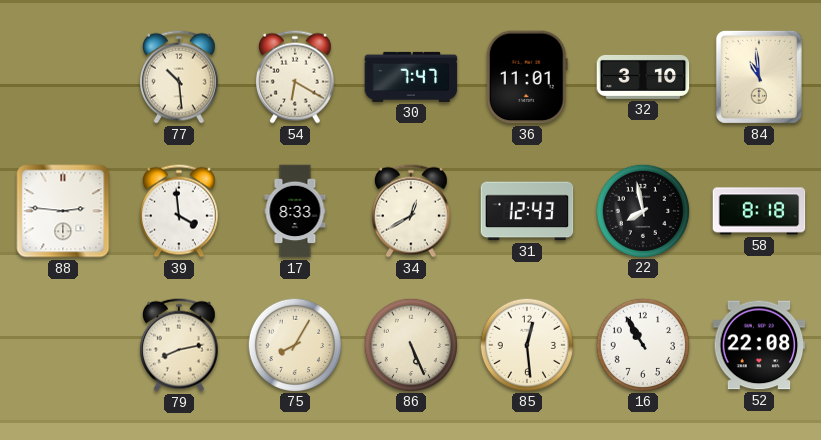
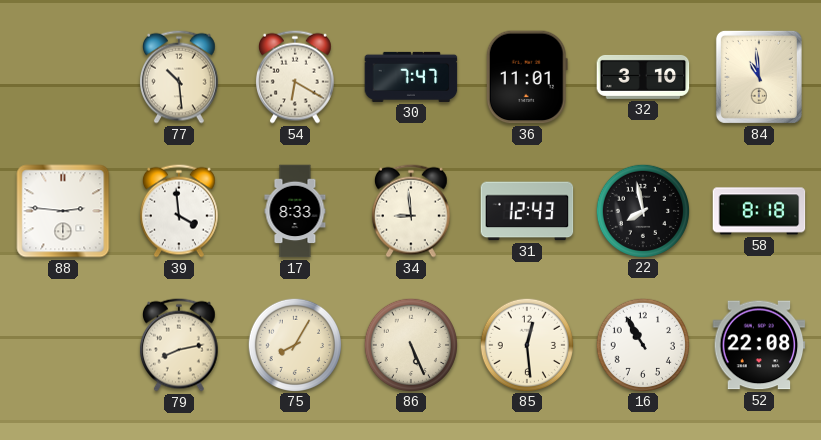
34: 12:40 -> 8:59
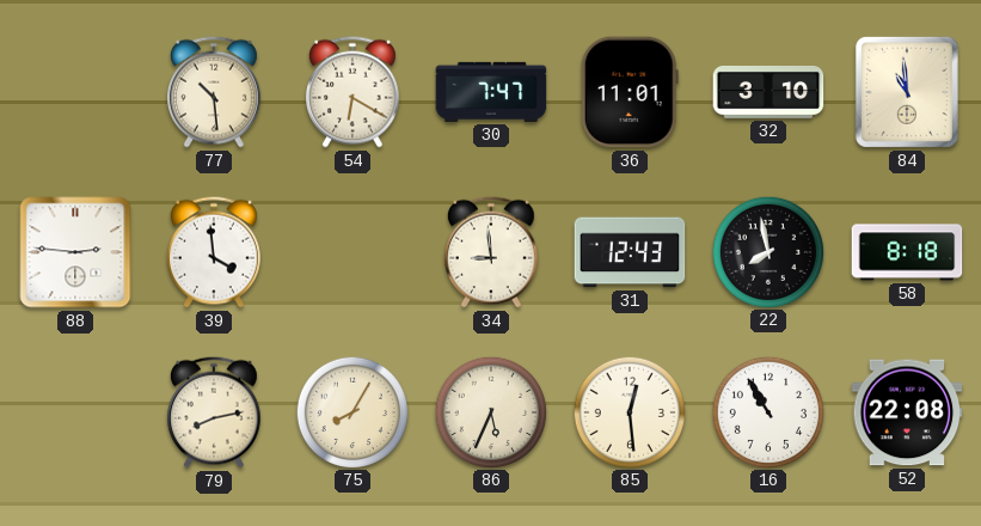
17: 8:33 -> none
86: 5:26 -> 5:34
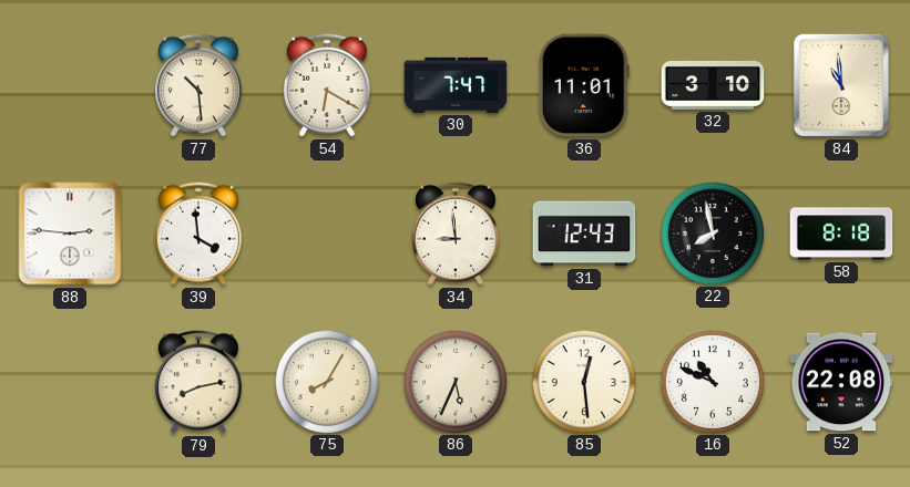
16: 10:55 -> 10:49
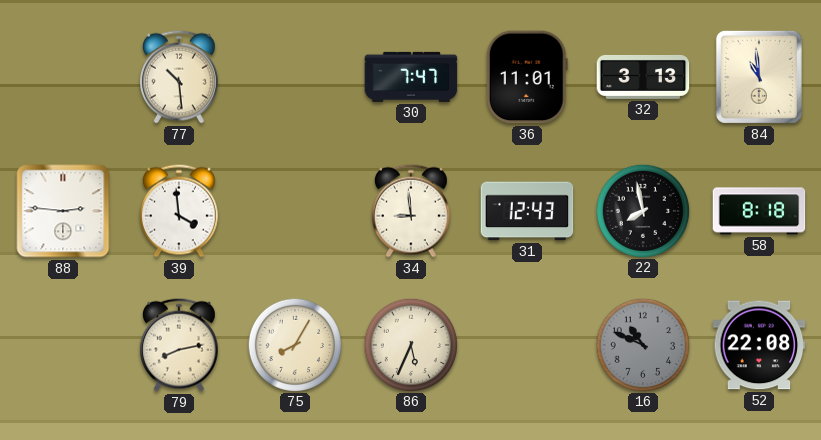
54: 6:20 -> none
32: 3:10 -> 3:13
85: 12:29 -> none
16 dial: white -> grey
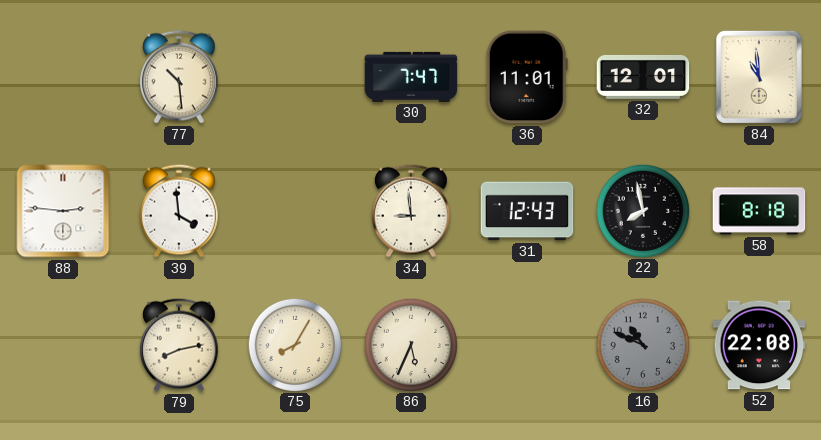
32: 3:13 -> 12:01
